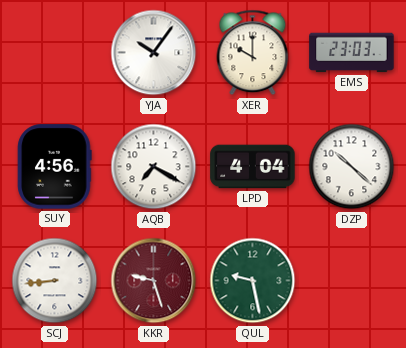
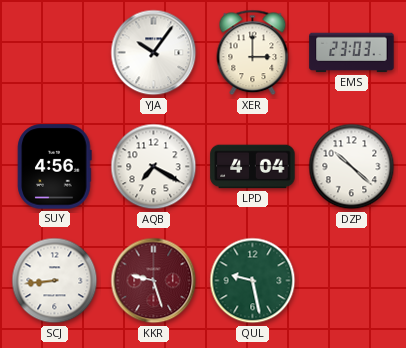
XER: 10:00 -> 3:00
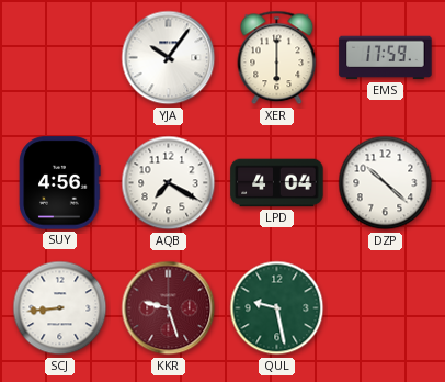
XER: 3:00 -> 6:00
EMS: 23:03 -> 17:59
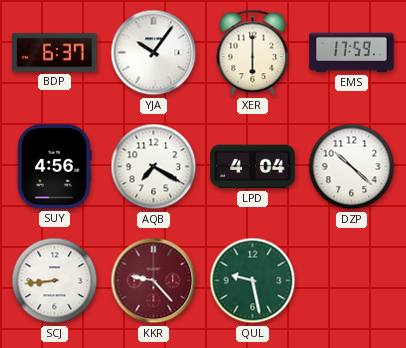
BDP: none -> 6:37
KKR: 9:27 -> 9:23
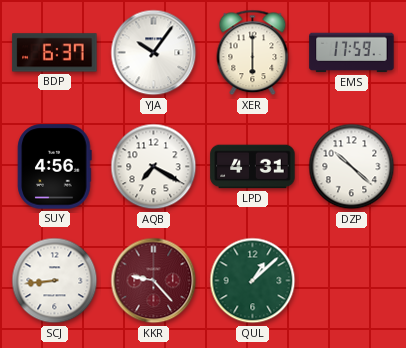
LPD: 4:04 -> 4:31
QUL: 9:28 -> 1:08
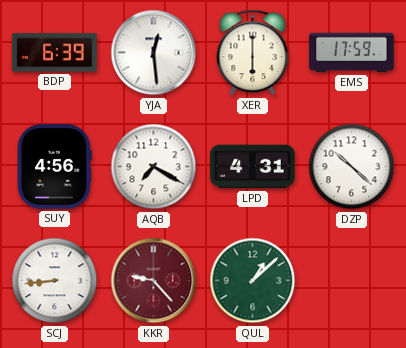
BDP: 6:37 -> 6:39
YJA: 10:06 -> 12:29
